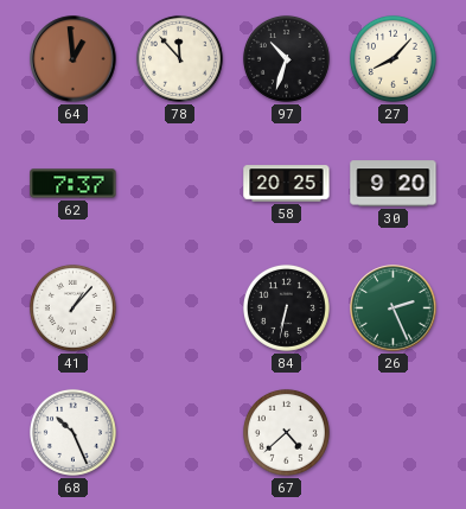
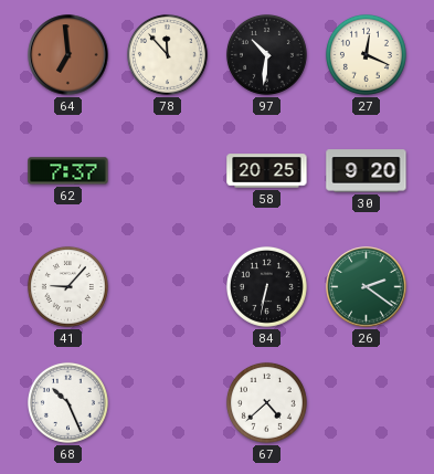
64: 12:59 -> 6:59
97: 10:33 -> 10:31
27: 8:07 -> 12:19
41: 1:07 -> 9:07
26: 2:26 -> 2:21
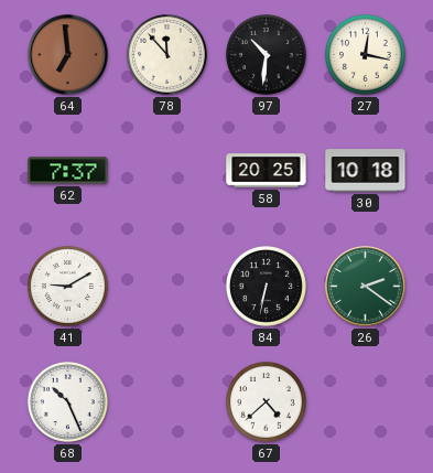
27: 12:19 -> 12:17
30: 9:20 -> 10:18
41: 9:07 -> 9:10
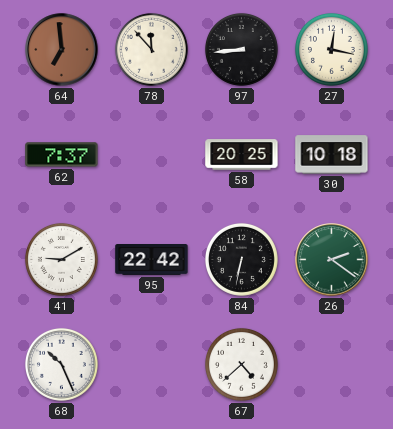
97: 10:31 -> 8:44
95: none -> 22:42
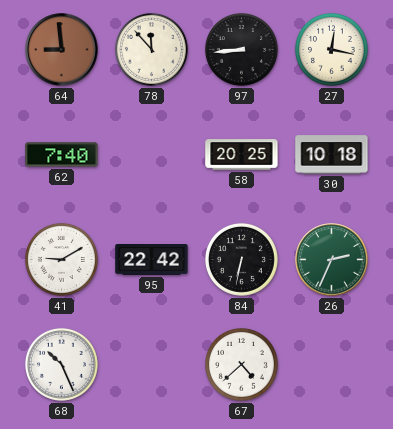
64: 6:59 -> 8:59
62: 7:37 -> 7:40
26: 2:21 -> 2:34
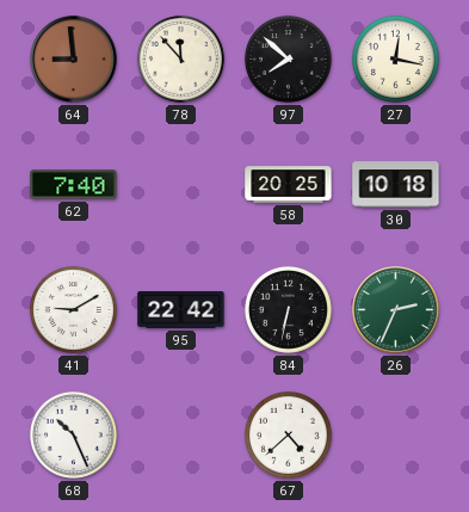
97: 8:44 -> 7:52
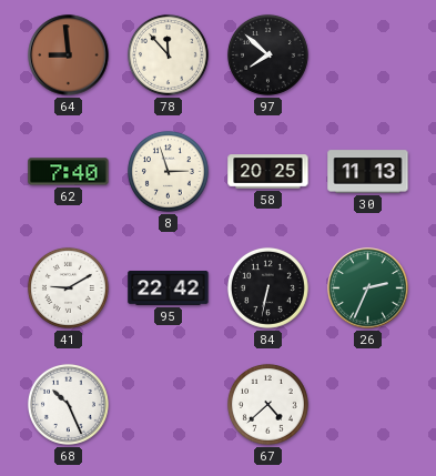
27: 12:17 -> none
8: none -> 2:57
30: 10:18 -> 11:13
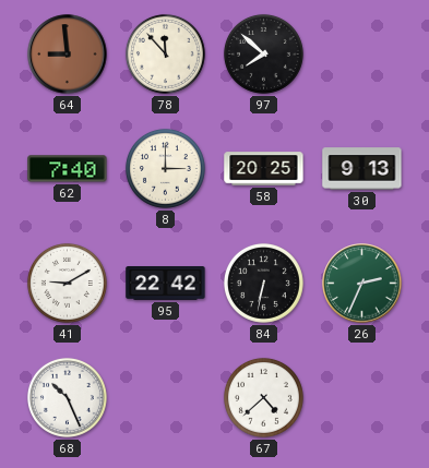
8: 2:57 -> 3:00
30: 11:13 -> 9:13
